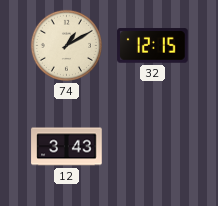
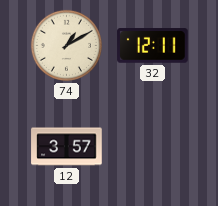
32: 12:15 -> 12:11
12: 3:43 -> 3:57
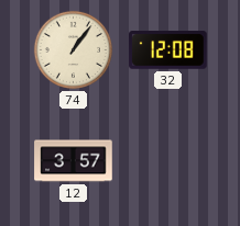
74: 1:10 -> 1:06
32: 12:11 -> 12:08
